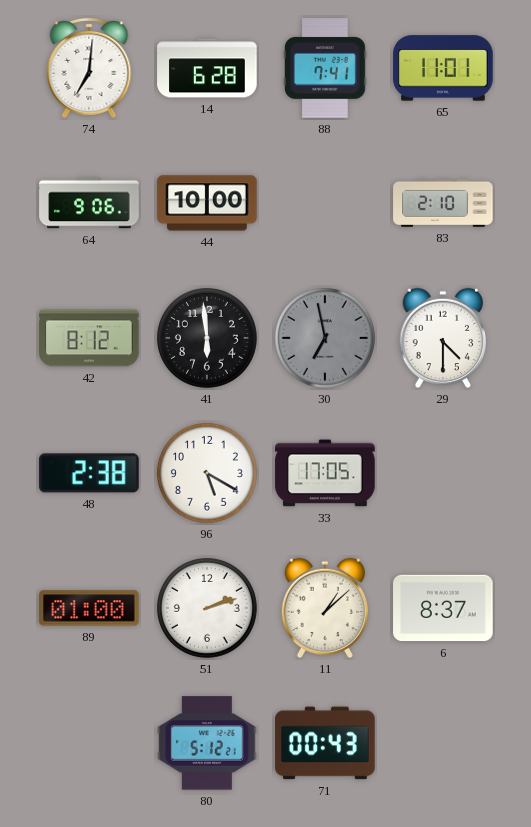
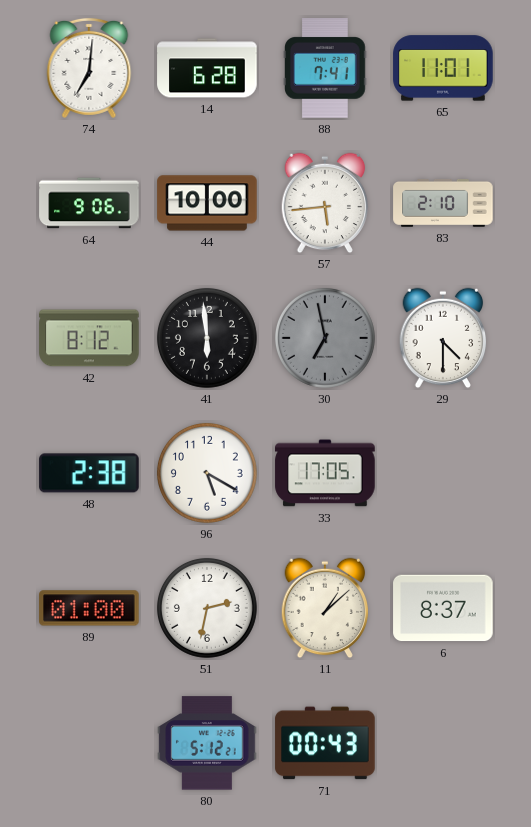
57: none -> 5:44
51: 2:12 -> 2:32
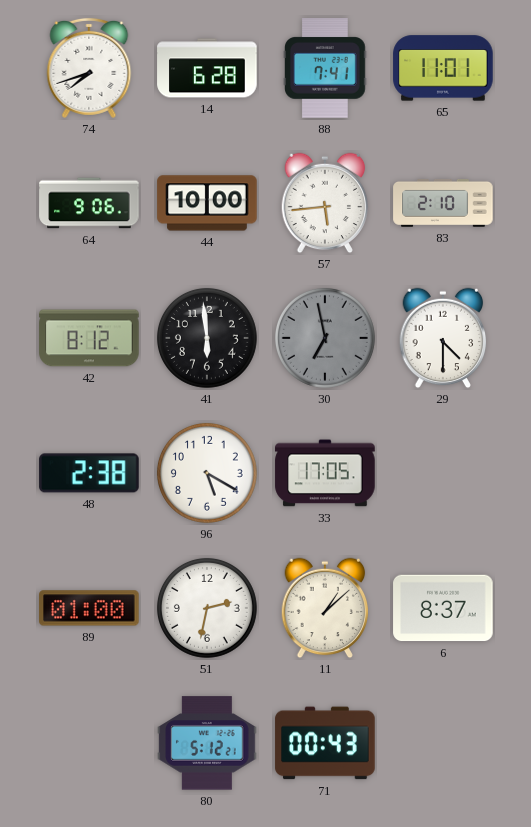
74: 7:01 -> 7:42
